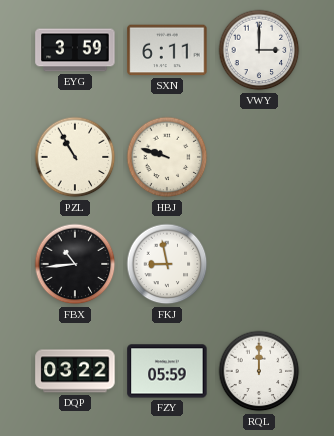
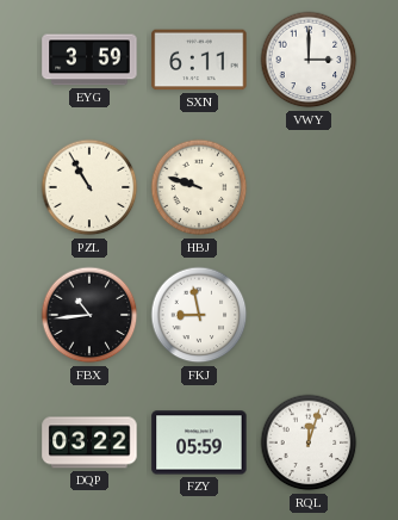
RQL: 12:00 -> 12:03
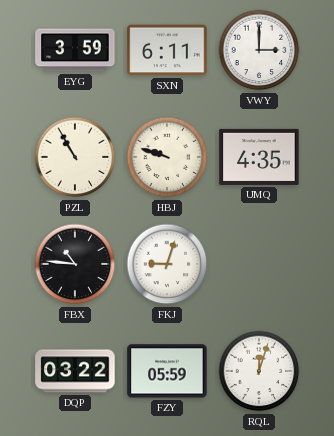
UMQ: none -> 4:35
FBX: 10:44 -> 10:46
FKJ: 8:58 -> 9:03
